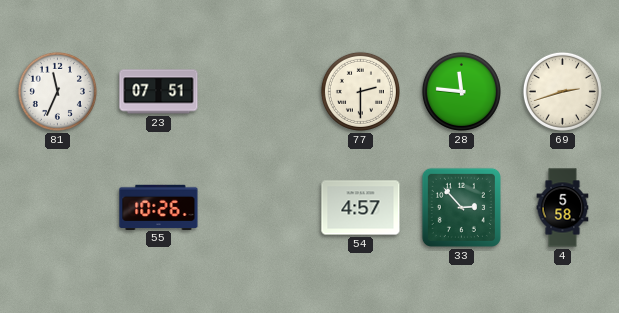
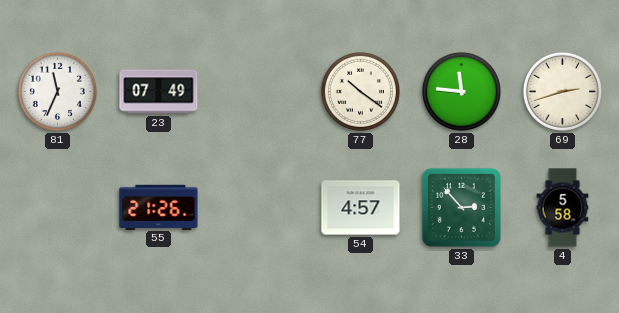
23: 07:51 -> 07:49
77: 2:30 -> 10:21
55: 10:26 -> 21:26
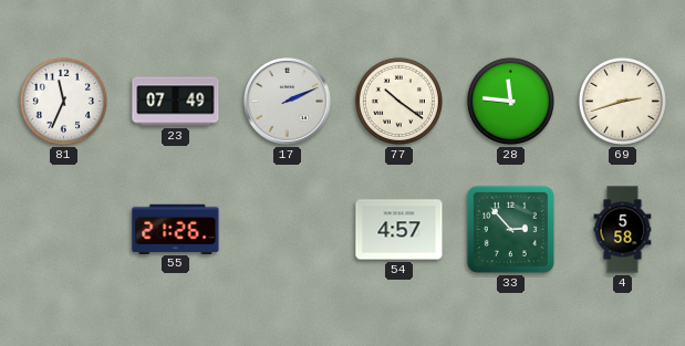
17: none -> 2:11
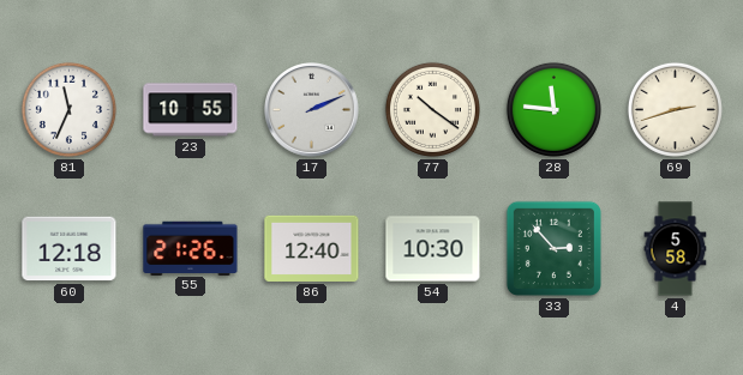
23: 07:49 -> 10:55
60: none -> 12:18
86: none -> 12:40
54: 4:57 -> 10:30
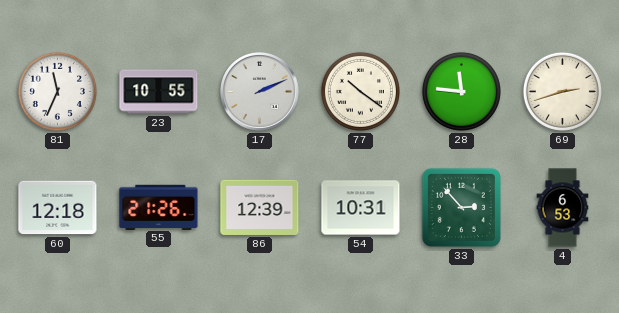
86: 12:40 -> 12:39
54: 10:30 -> 10:31
4: 5:58 -> 6:53
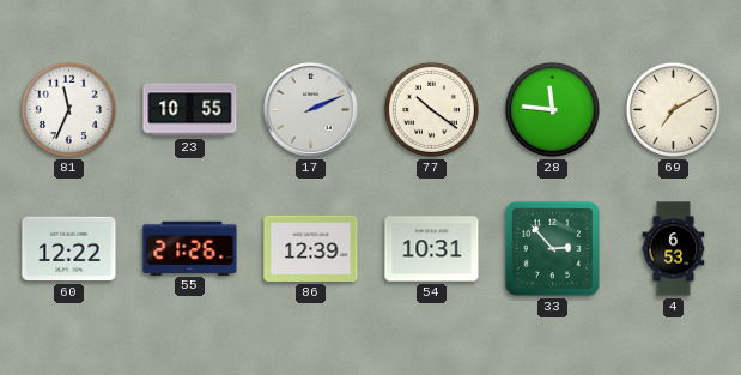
69: 2:42 -> 7:10
60: 12:18 -> 12:22
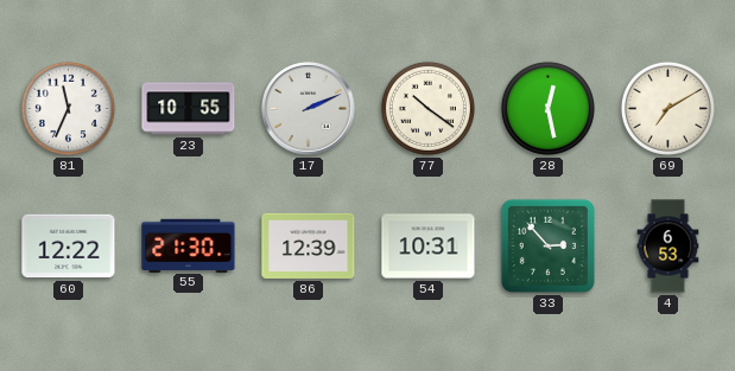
28: 11:46 -> 12:28
55: 21:26 -> 21:30
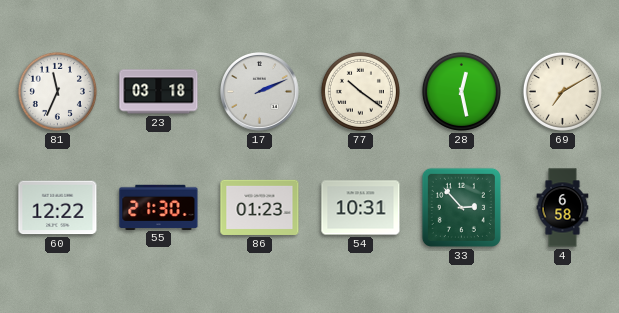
23: 10:55 -> 03:18
86: 12:39 -> 01:23
4: 6:53 -> 6:58
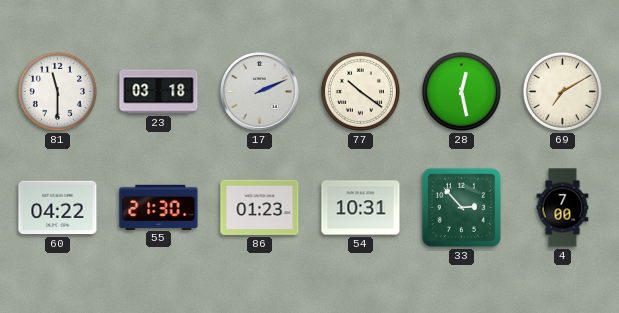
81: 11:34 -> 11:30
60: 12:22 -> 04:22
4: 6:58 -> 7:00
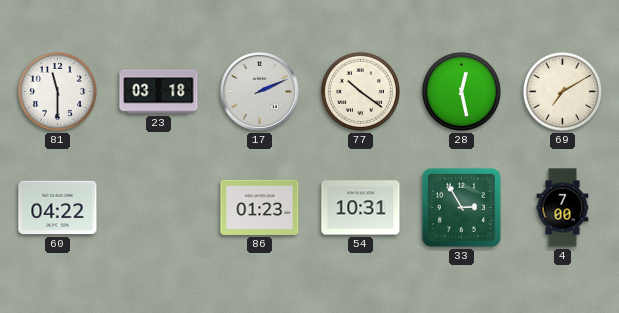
55: 21:30 -> none
33: 2:53 -> 2:55
